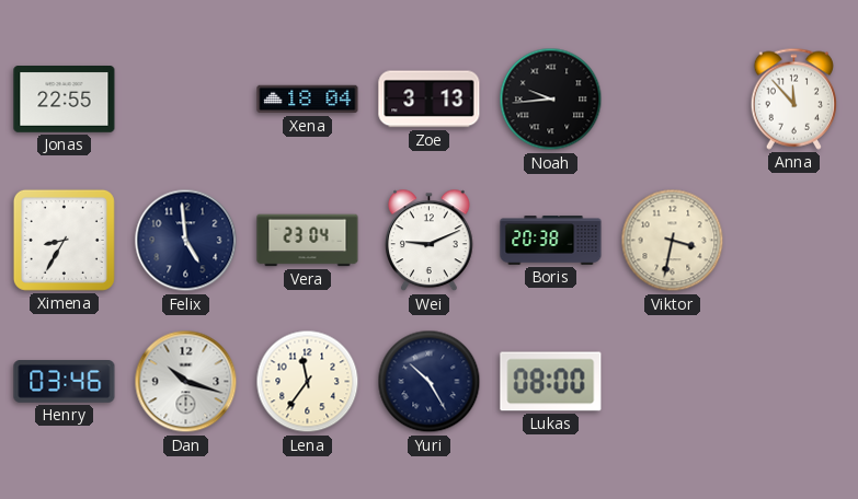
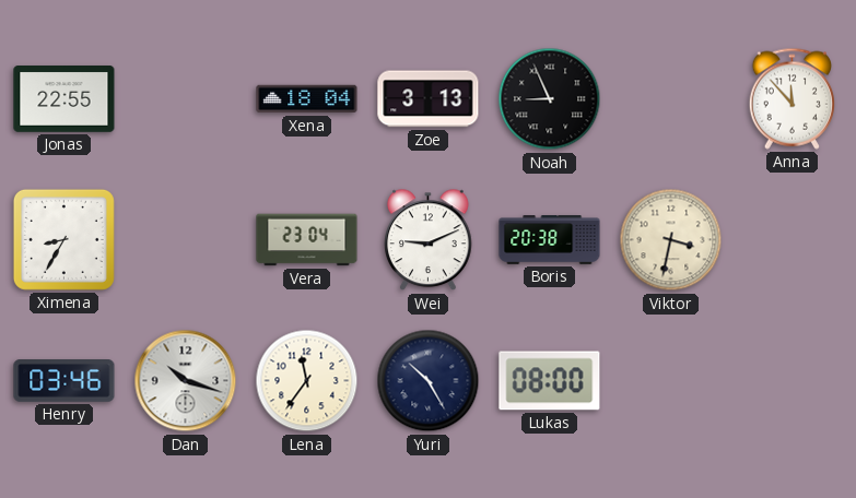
Noah: 9:44 -> 8:56
Felix: 4:59 -> none
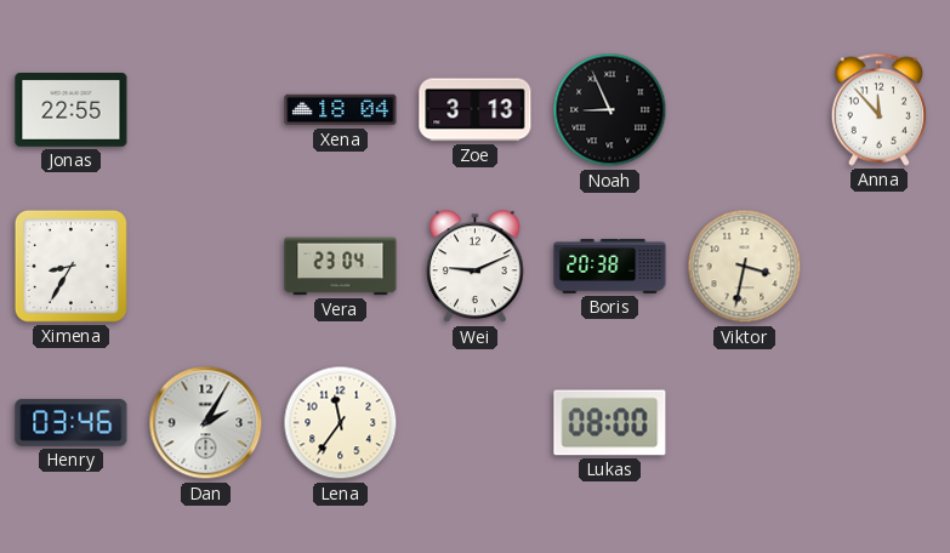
Dan: 10:18 -> 2:05
Yuri: 10:25 -> none
